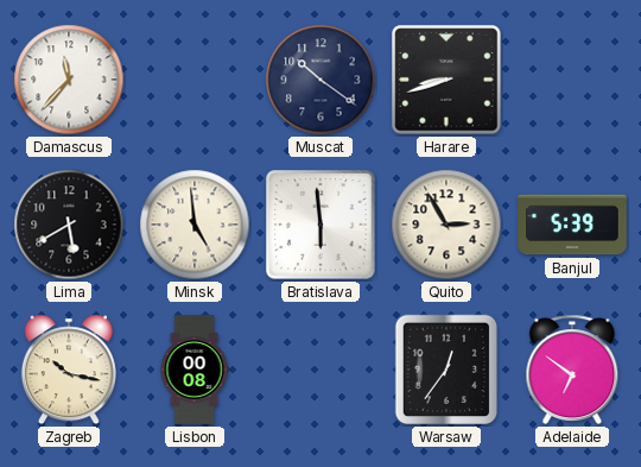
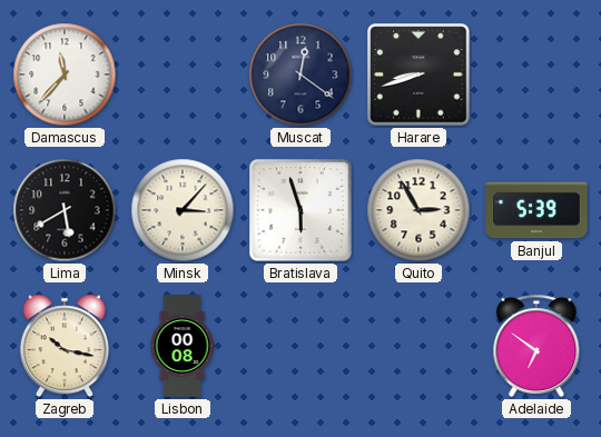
Muscat: 10:21 -> 12:21
Minsk: 4:59 -> 3:07
Bratislava: 5:59 -> 5:57
Warsaw: 12:36 -> none
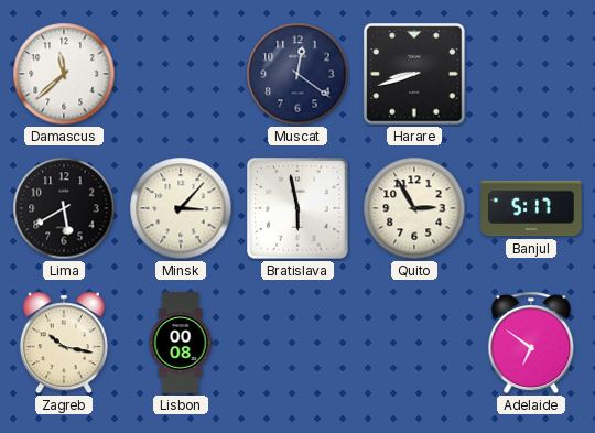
Damascus: 11:37 -> 11:38
Bratislava: 5:57 -> 5:58
Banjul: 5:39 -> 5:17
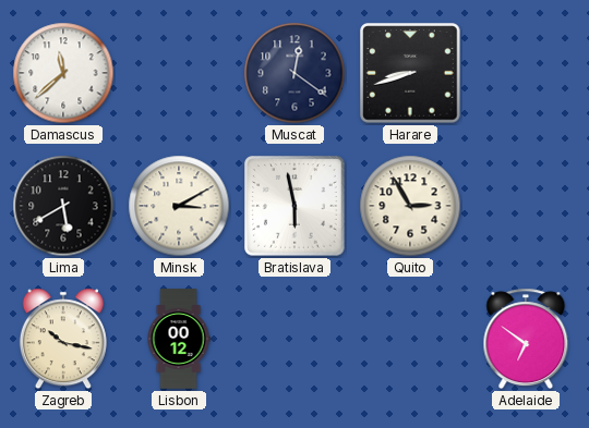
Minsk: 3:07 -> 3:10
Banjul: 5:17 -> none
Lisbon: 00:08 -> 00:12
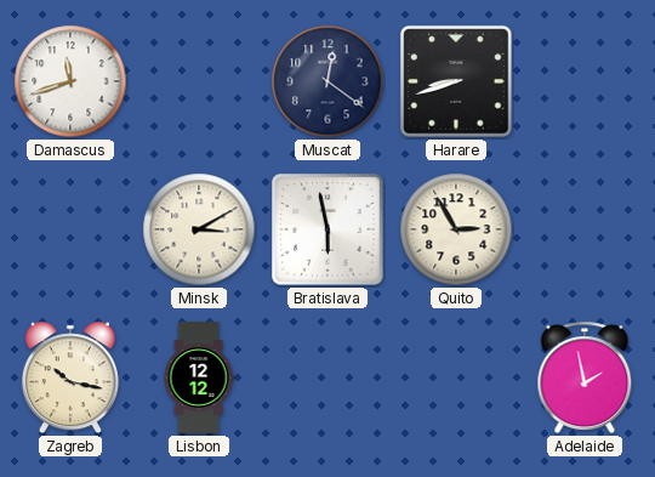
Damascus: 11:38 -> 11:42
Lima: 5:40 -> none
Lisbon: 00:12 -> 12:12
Adelaide: 6:51 -> 1:58
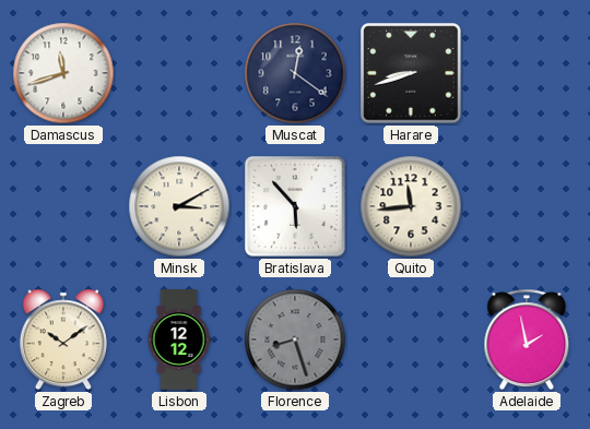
Bratislava: 5:58 -> 5:53
Quito: 2:55 -> 11:44
Zagreb: 10:17 -> 10:09
Florence: none -> 8:27
